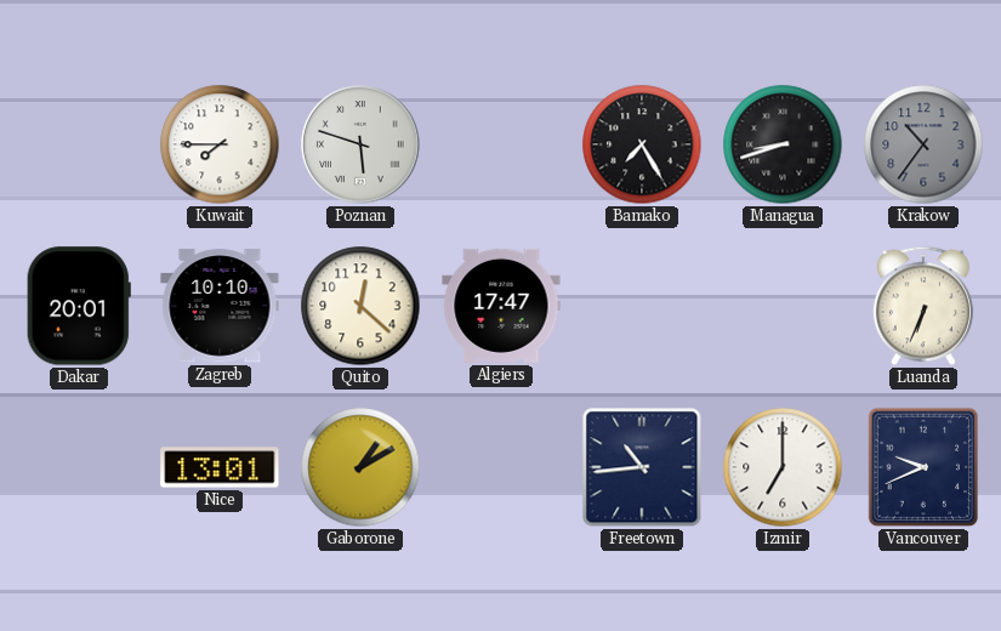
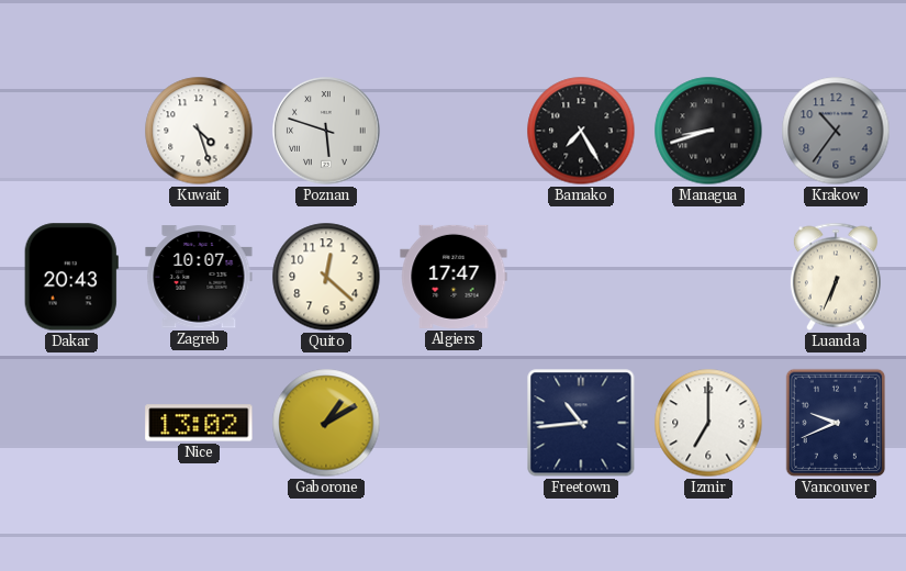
Kuwait: 7:45 -> 4:27
Dakar: 20:01 -> 20:43
Zagreb: 10:10 -> 10:07
Nice: 13:01 -> 13:02
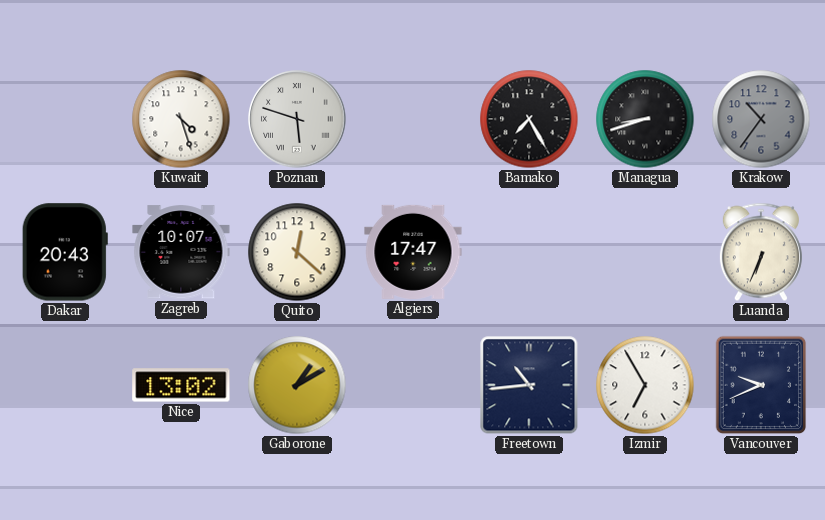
Izmir: 7:00 -> 6:55
